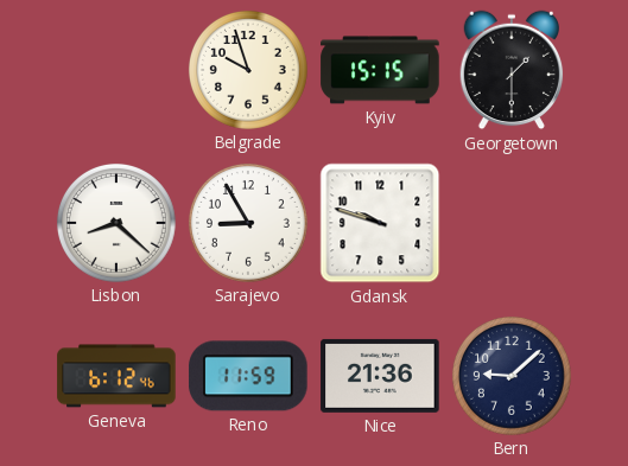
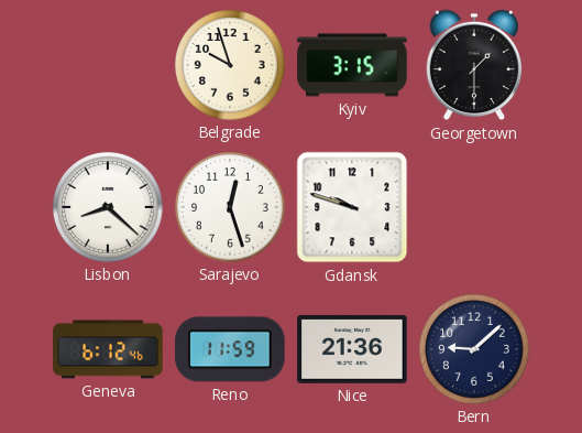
Kyiv: 15:15 -> 3:15
Sarajevo: 8:55 -> 12:27
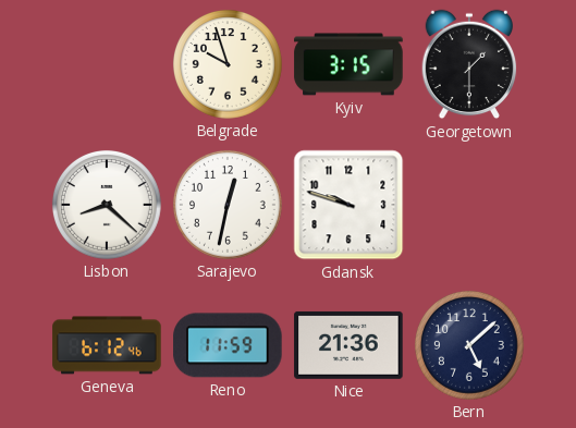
Sarajevo: 12:27 -> 12:32
Bern: 9:08 -> 5:08
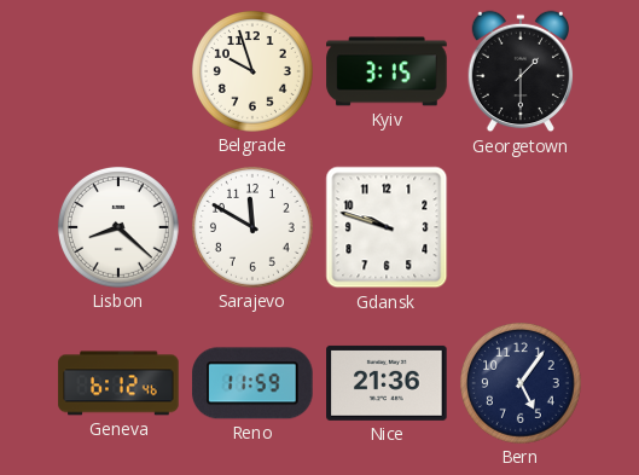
Sarajevo: 12:32 -> 11:50
Bern: 5:08 -> 5:06
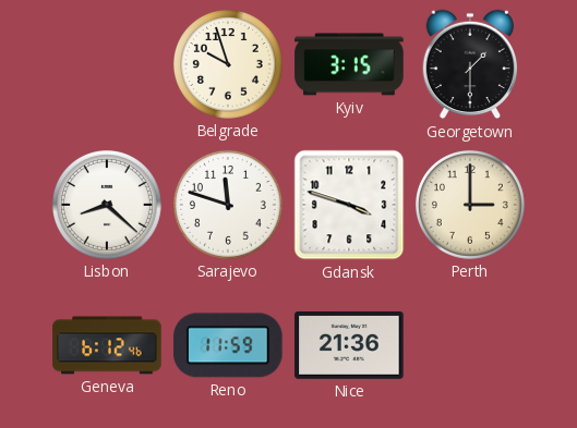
Sarajevo: 11:50 -> 11:48
Gdansk: 9:48 -> 3:48
Perth: none -> 3:00
Bern: 5:06 -> none
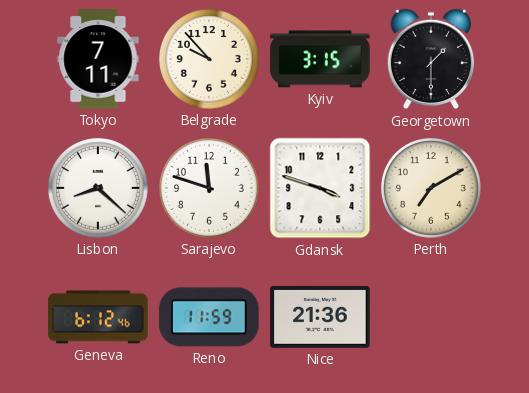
Tokyo: none -> 7:11
Belgrade: 9:57 -> 9:53
Perth: 3:00 -> 7:10
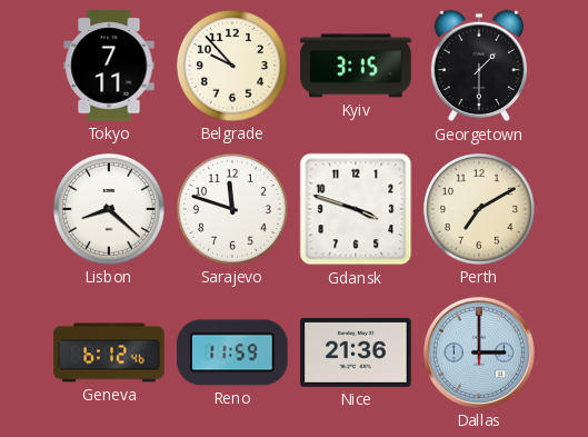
Dallas: none -> 3:00
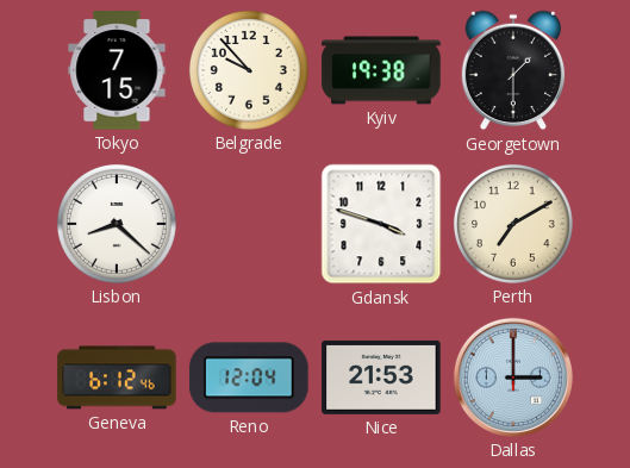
Tokyo: 7:11 -> 7:15
Kyiv: 3:15 -> 19:38
Sarajevo: 11:48 -> none
Reno: 11:59 -> 12:04
Nice: 21:36 -> 21:53
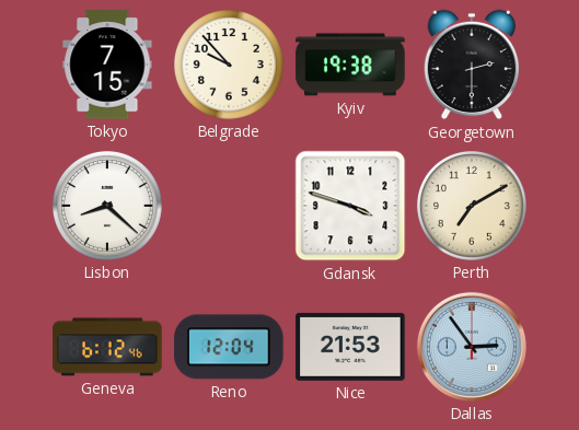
Georgetown: 1:30 -> 2:30
Dallas: 3:00 -> 2:54
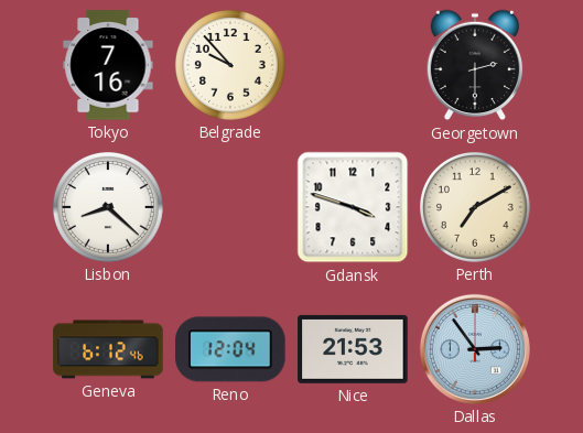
Tokyo: 7:15 -> 7:16
Kyiv: 19:38 -> none
